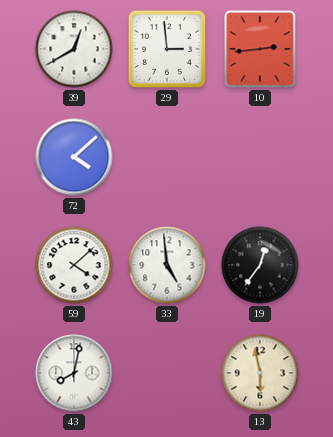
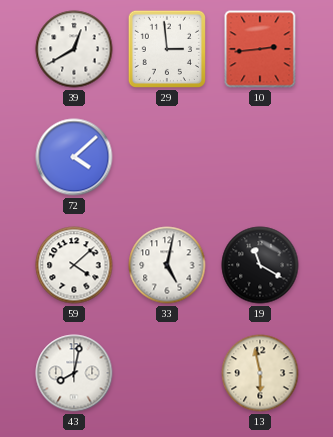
33: 4:59 -> 5:02
19: 12:36 -> 11:20
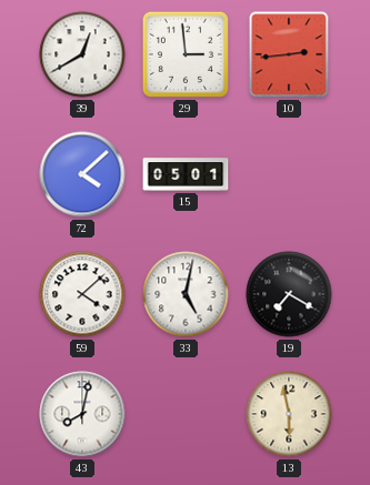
15: none -> 05:01
19: 11:20 -> 7:20
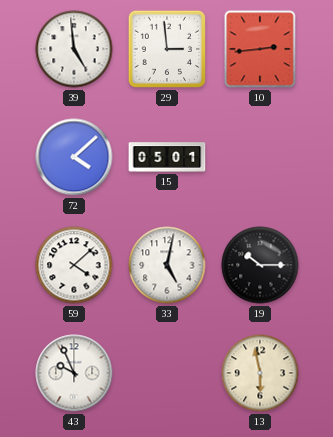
39: 12:40 -> 4:59
19: 7:20 -> 10:15
43: 8:02 -> 9:56
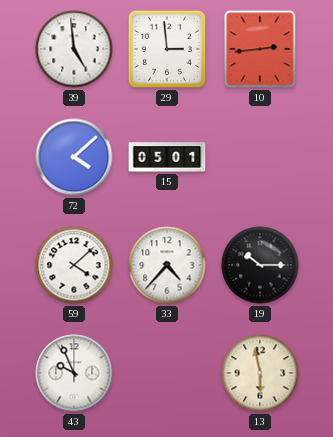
33: 5:02 -> 4:37
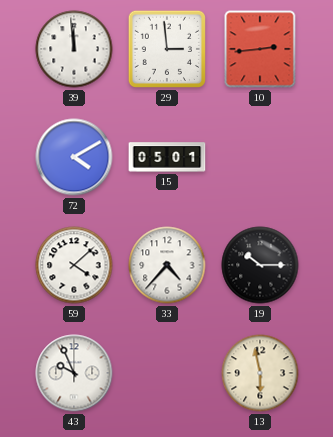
39: 4:59 -> 11:59
72: 4:08 -> 4:10
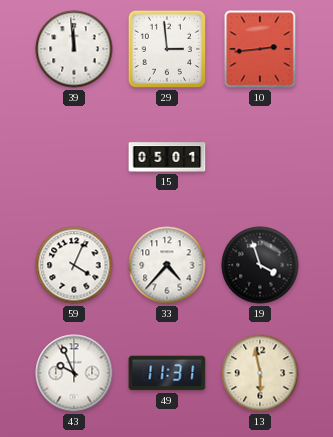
72: 4:10 -> none
59: 4:08 -> 4:04
19: 10:15 -> 3:57
49: none -> 11:31
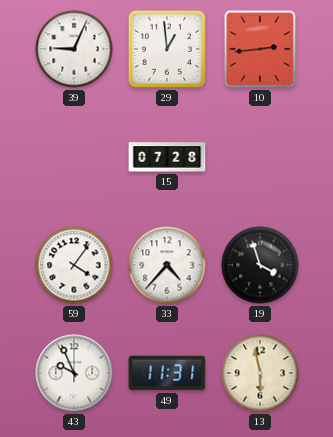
39: 11:59 -> 9:04
29: 2:59 -> 12:59
15: 05:01 -> 07:28
59: 4:04 -> 4:06
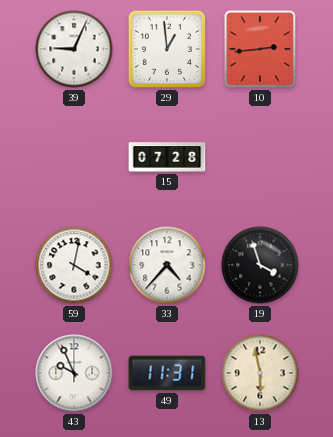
59: 4:06 -> 4:02
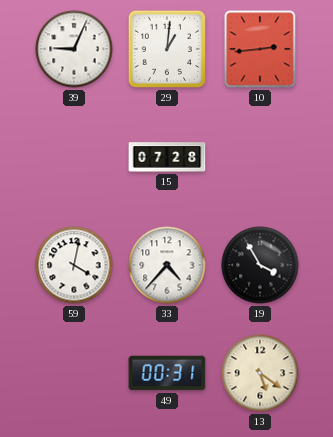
29: 12:59 -> 1:01
19: 3:57 -> 3:55
43: 9:56 -> none
49: 11:31 -> 00:31
13: 5:58 -> 5:21
